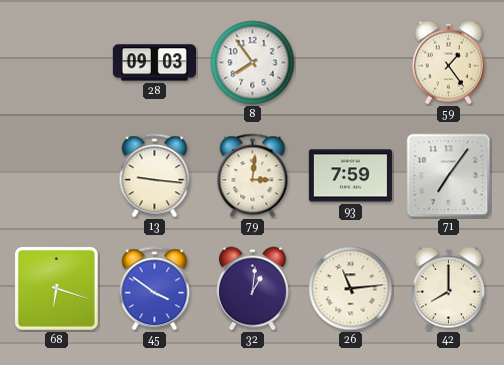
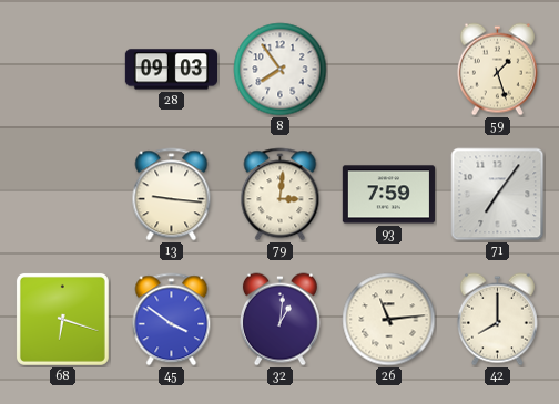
59: 1:24 -> 1:27
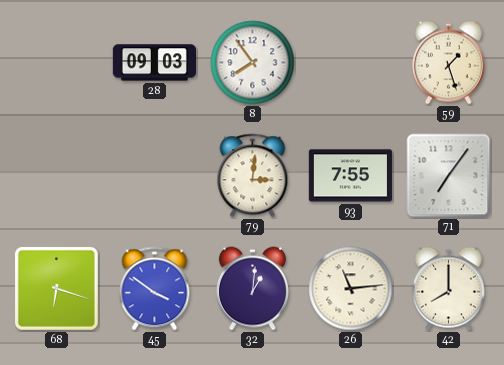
13: 9:16 -> none
93: 7:59 -> 7:55
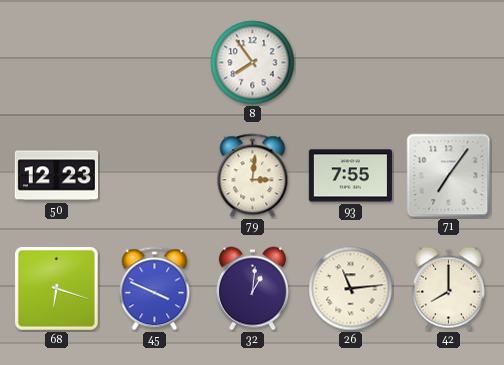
28: 09:03 -> none
59: 1:27 -> none
50: none -> 12:23
45: 3:51 -> 3:49
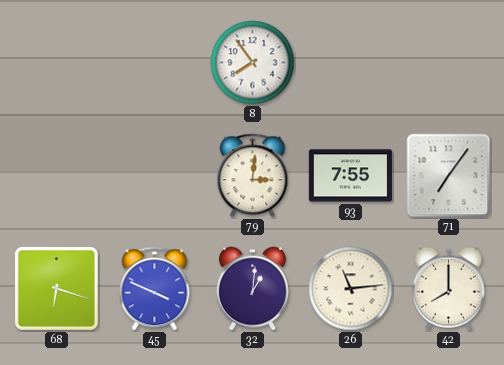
50: 12:23 -> none
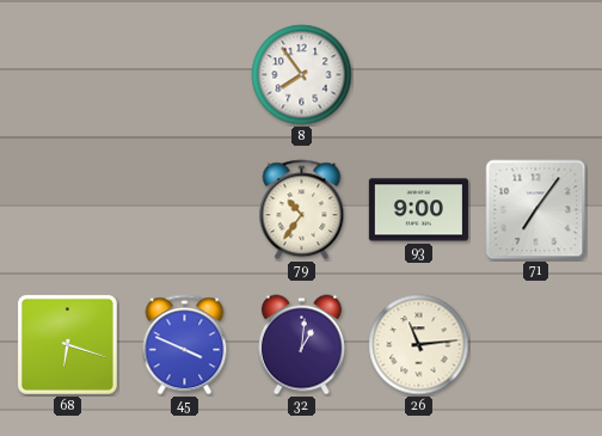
79: 3:01 -> 10:36
93: 7:55 -> 9:00
42: 8:00 -> none
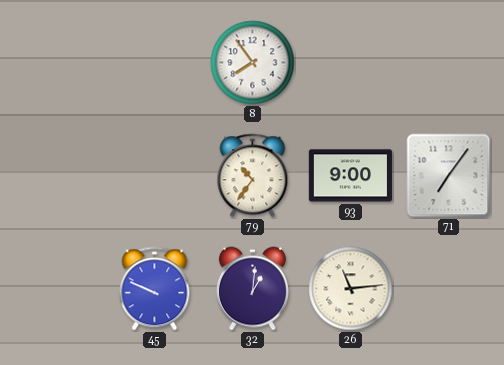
68: 6:18 -> none
45: 3:49 -> 9:49
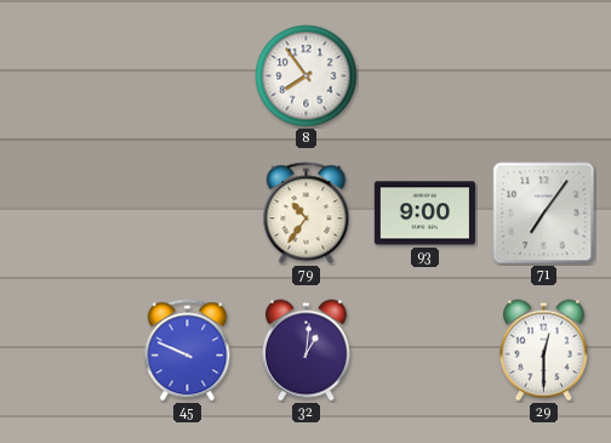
26: 11:14 -> none
29: none -> 12:30
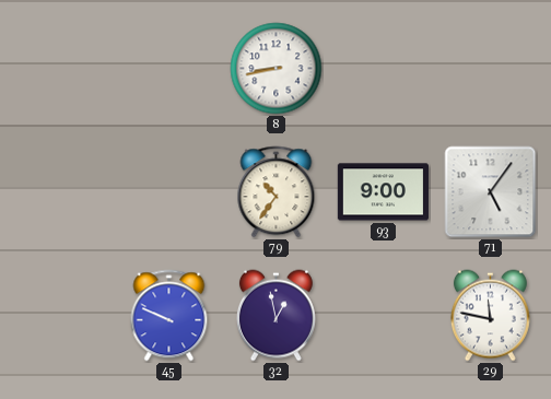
8: 7:54 -> 8:43
71: 7:06 -> 5:06
32: 1:01 -> 12:58
29: 12:30 -> 11:47
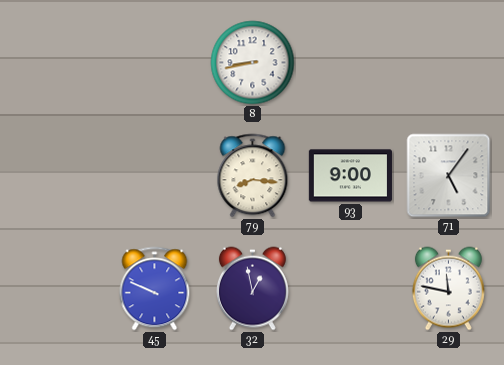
79: 10:36 -> 8:16
